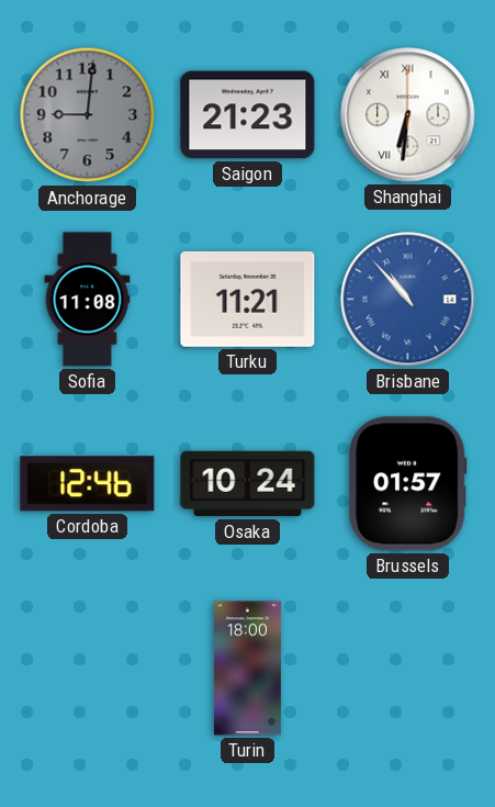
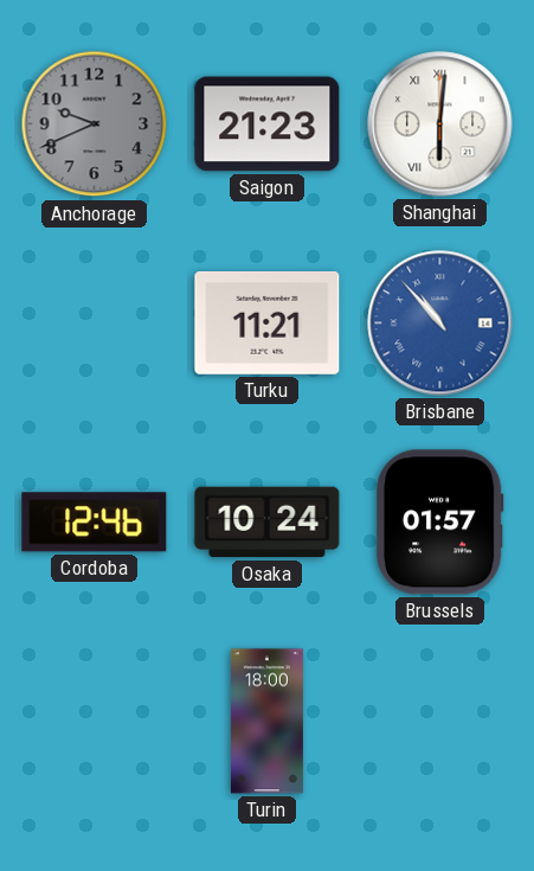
Anchorage: 9:01 -> 9:41
Shanghai: 6:31 -> 6:01
Sofia: 11:08 -> none
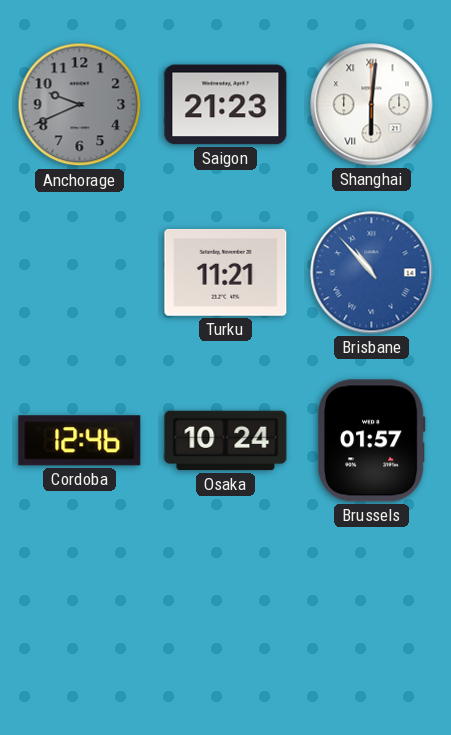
Turin: 18:00 -> none
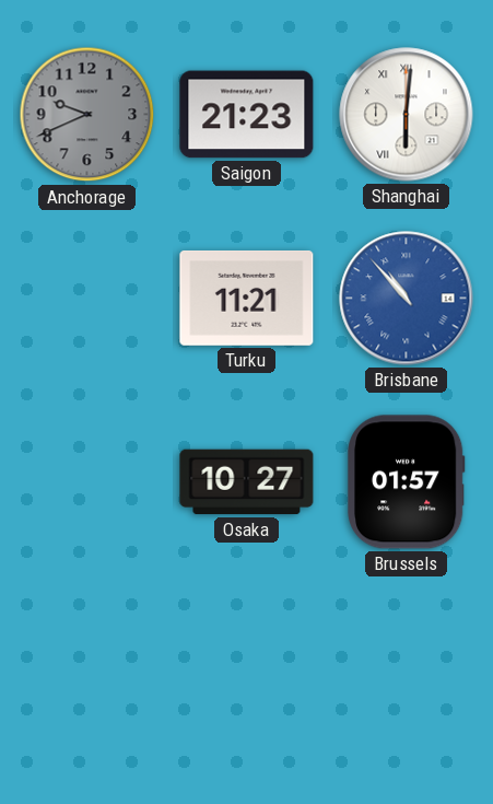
Cordoba: 12:46 -> none
Osaka: 10:24 -> 10:27
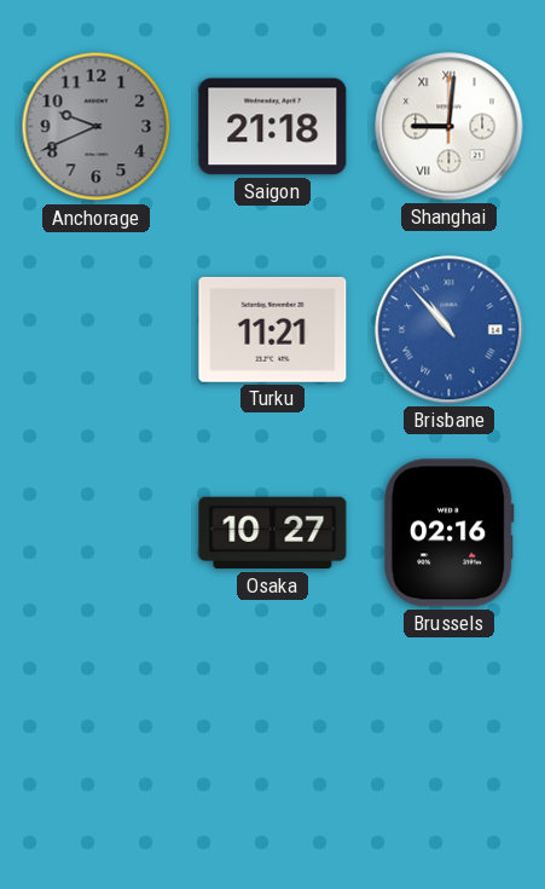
Saigon: 21:23 -> 21:18
Shanghai: 6:01 -> 9:01
Brussels: 01:57 -> 02:16
